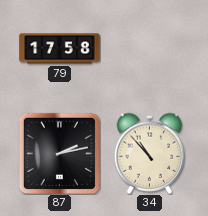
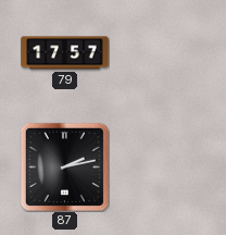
79: 17:58 -> 17:57
34: 10:53 -> none
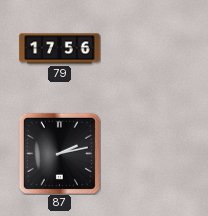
79: 17:57 -> 17:56
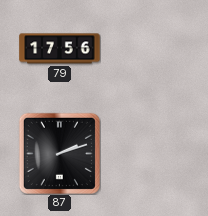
87: 2:13 -> 2:12
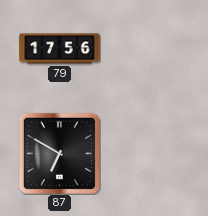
87: 2:12 -> 6:50
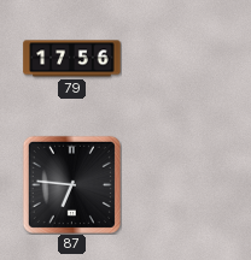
87: 6:50 -> 6:46
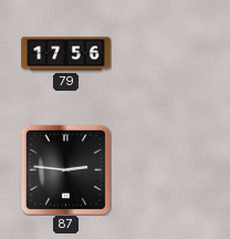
87: 6:46 -> 2:46
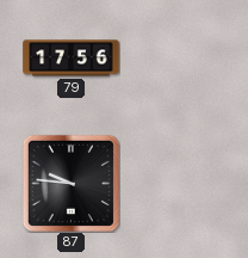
87: 2:46 -> 9:46
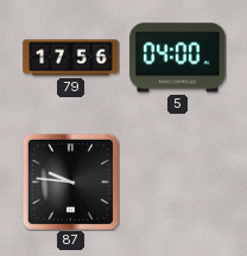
5: none -> 04:00
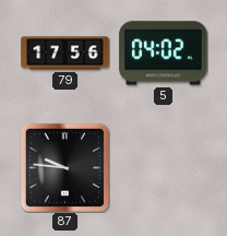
5: 04:00 -> 04:02
